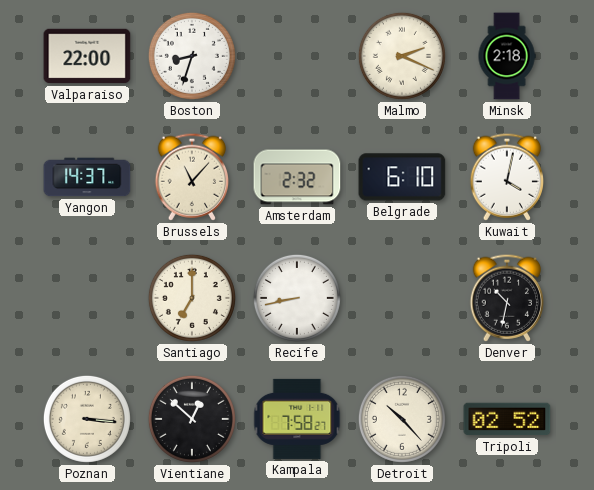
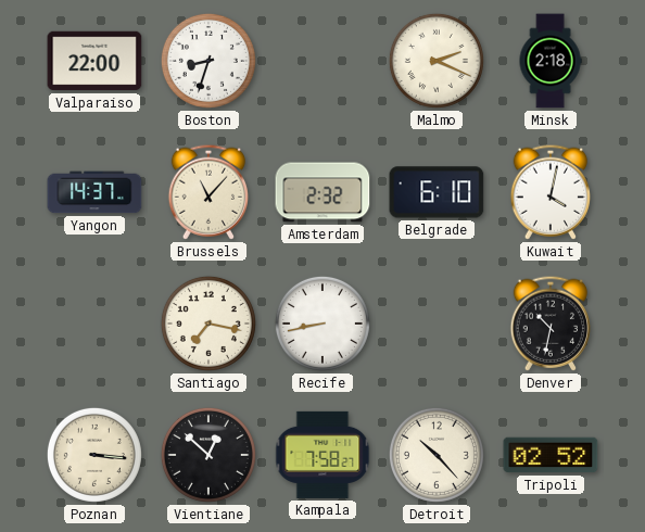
Santiago: 7:00 -> 7:17
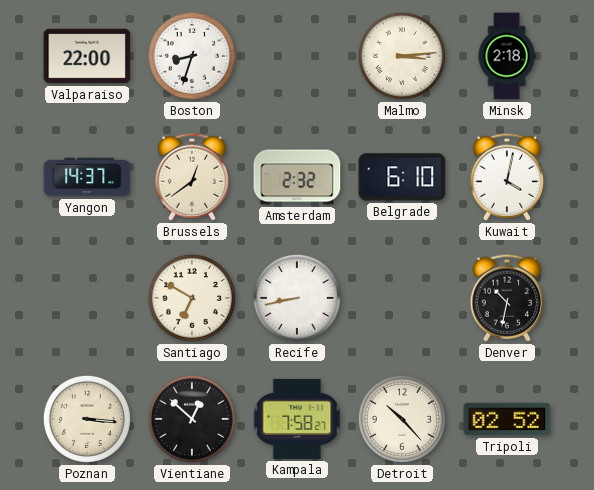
Malmo: 2:19 -> 3:14
Brussels: 11:07 -> 12:39
Santiago: 7:17 -> 6:50
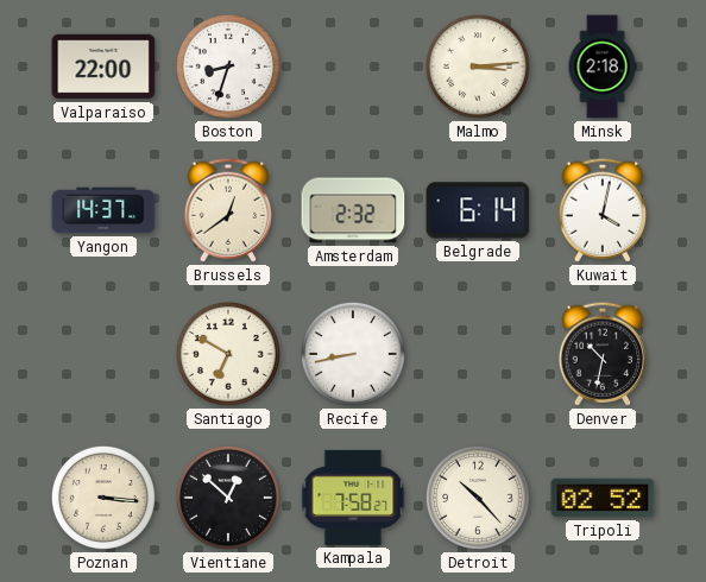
Belgrade: 6:10 -> 6:14
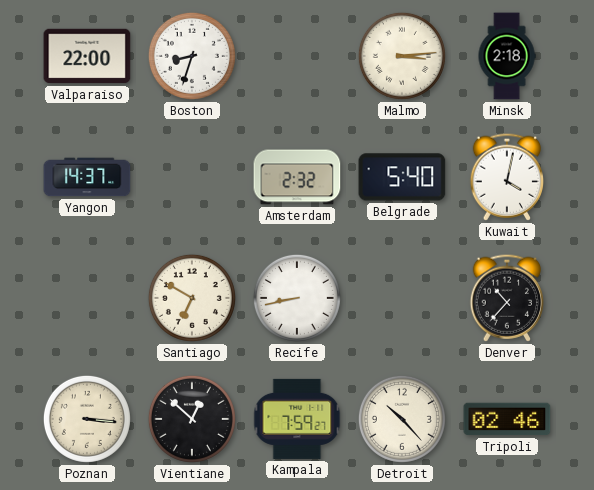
Brussels: 12:39 -> none
Belgrade: 6:14 -> 5:40
Denver: 10:32 -> 10:37
Kampala: 7:58 -> 7:59
Tripoli: 02:52 -> 02:46
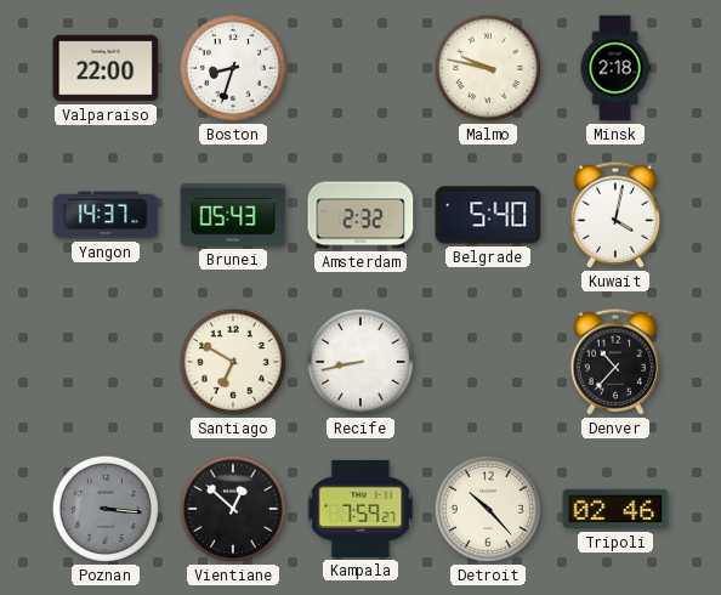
Malmo: 3:14 -> 9:47
Brunei: none -> 05:43
Poznan dial: cream -> grey
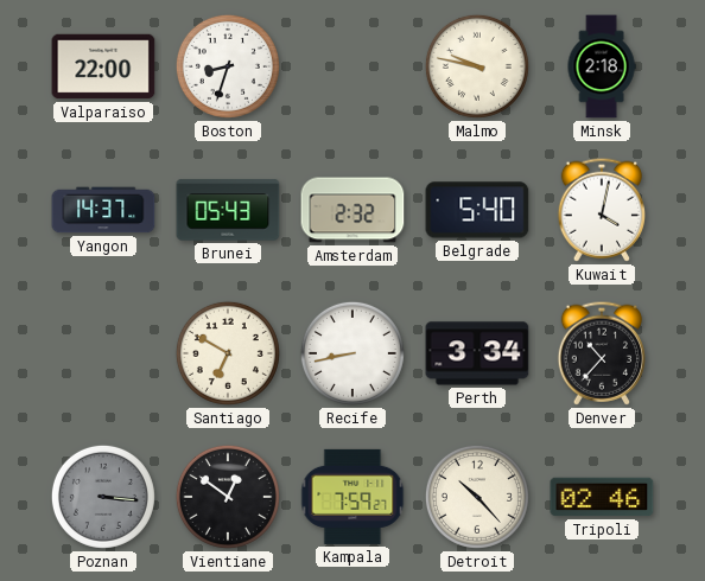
Perth: none -> 3:34
Vientiane: 12:52 -> 12:51
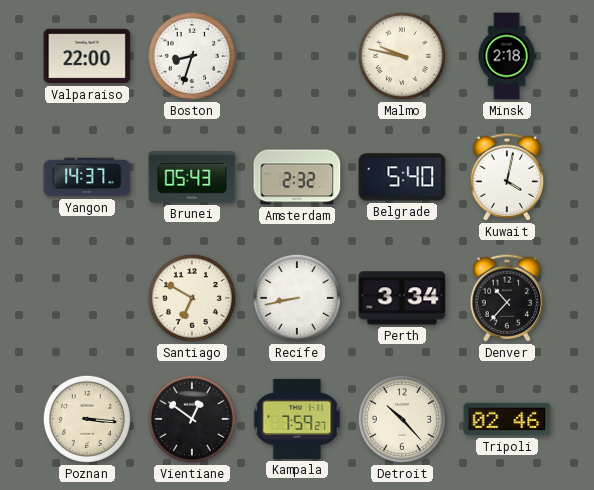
Poznan dial: grey -> cream
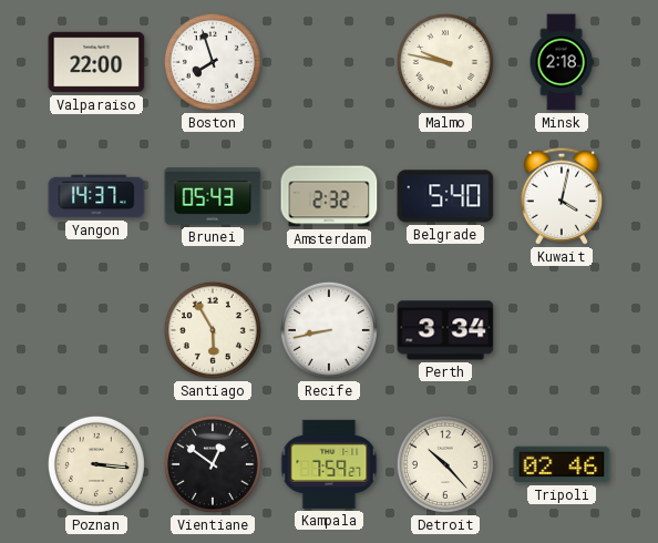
Boston: 8:33 -> 7:57
Santiago: 6:50 -> 5:55
Denver: 10:37 -> none
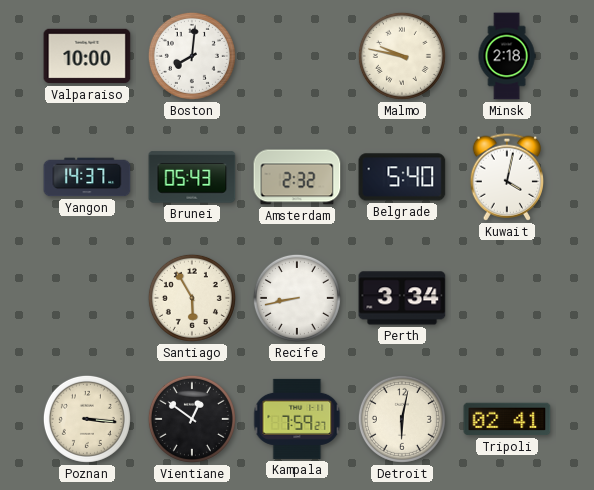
Valparaiso: 22:00 -> 10:00
Boston: 7:57 -> 8:01
Detroit: 10:23 -> 6:02
Tripoli: 02:46 -> 02:41
